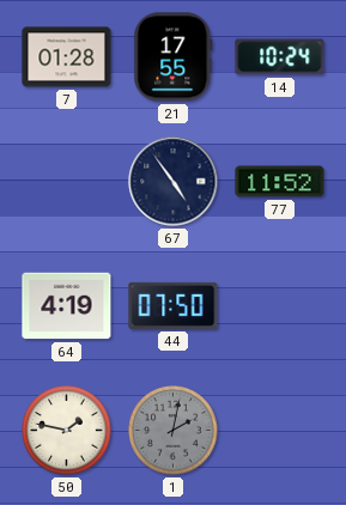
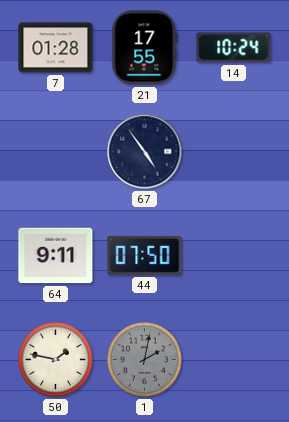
77: 11:52 -> none
64: 4:19 -> 9:11
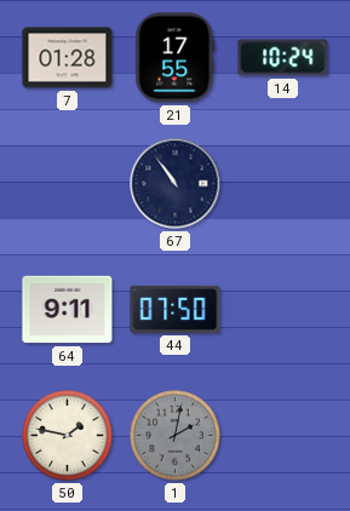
67: 4:54 -> 10:54
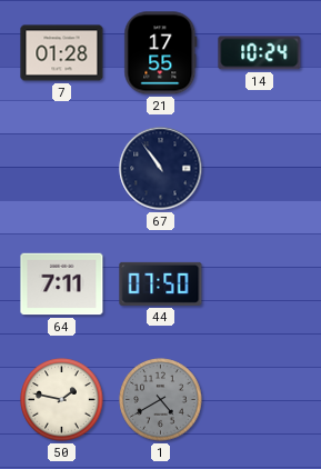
64: 9:11 -> 7:11
1: 2:02 -> 4:40
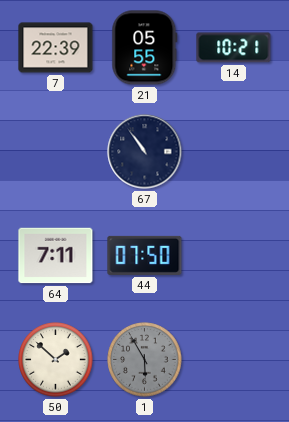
7: 01:28 -> 22:39
21: 17:55 -> 05:55
14: 10:24 -> 10:21
50: 1:47 -> 1:52
1: 4:40 -> 5:55
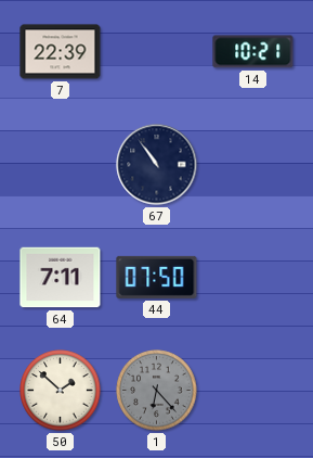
21: 05:55 -> none
1: 5:55 -> 6:23
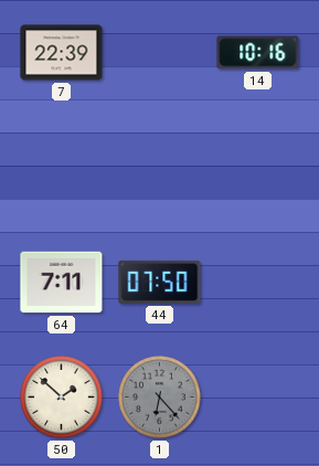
14: 10:21 -> 10:16
67: 10:54 -> none
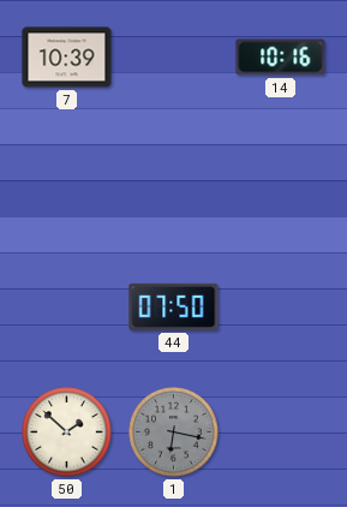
7: 22:39 -> 10:39
64: 7:11 -> none
1: 6:23 -> 6:17
